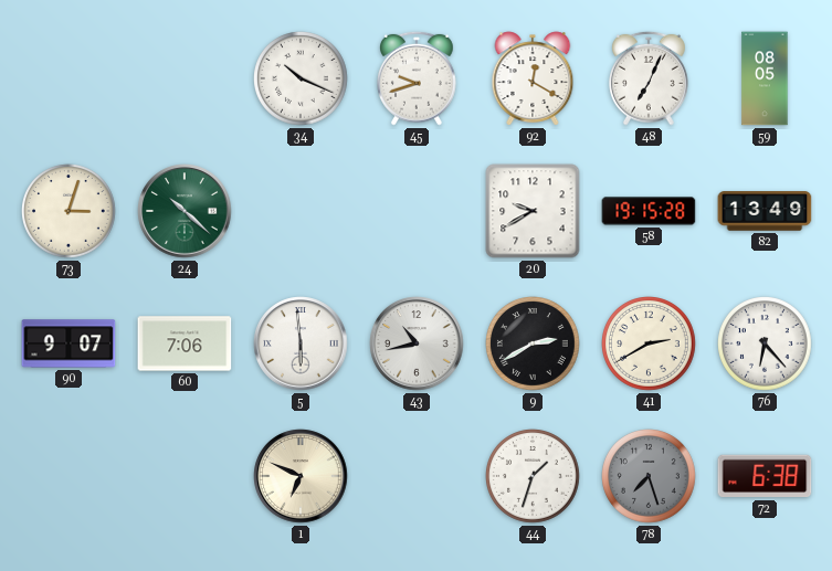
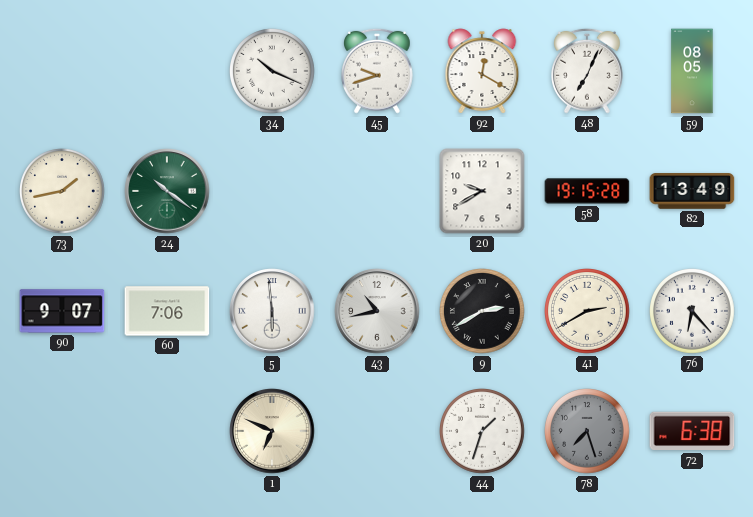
73: 3:03 -> 1:43
24: 10:22 -> 10:21
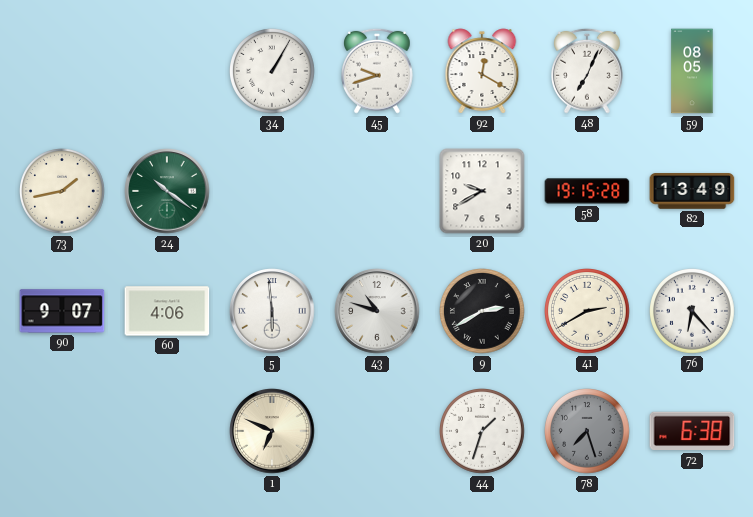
34: 10:19 -> 1:05
60: 7:06 -> 4:06
43: 10:43 -> 10:48
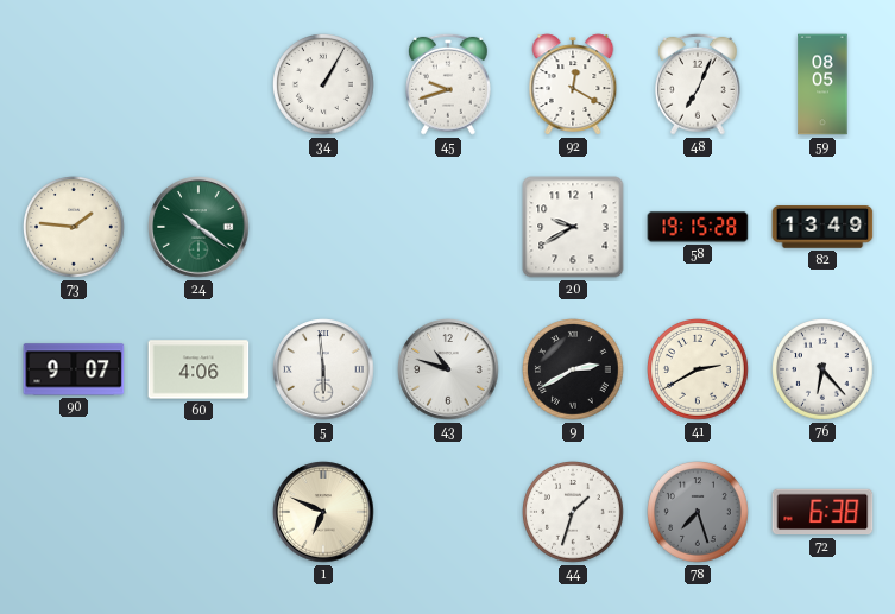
73: 1:43 -> 1:46
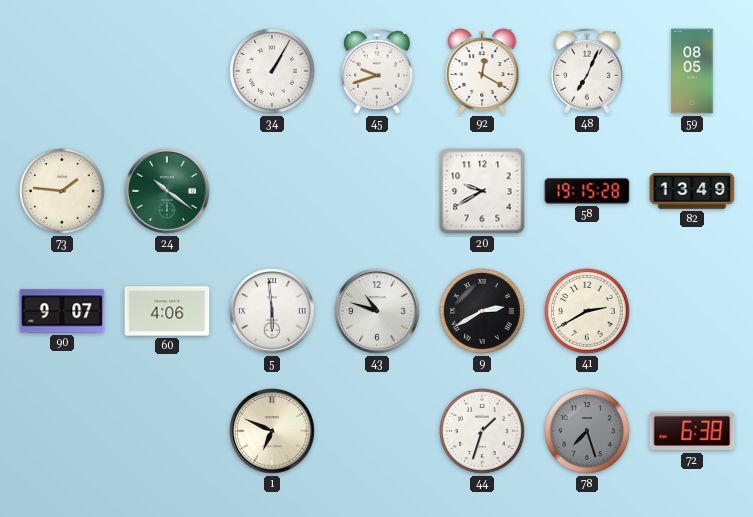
76: 6:23 -> none
